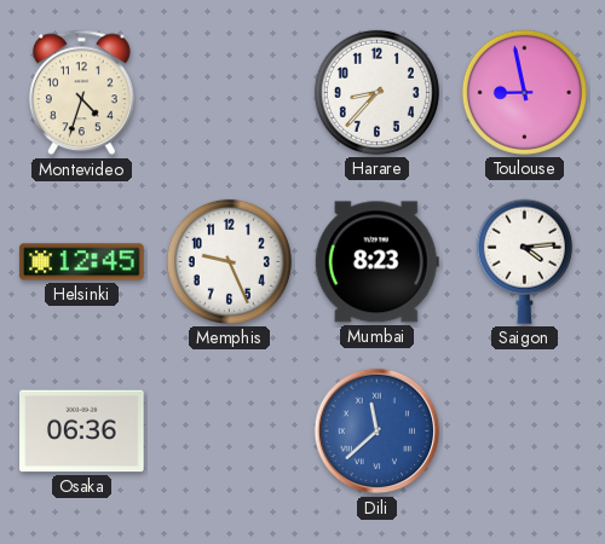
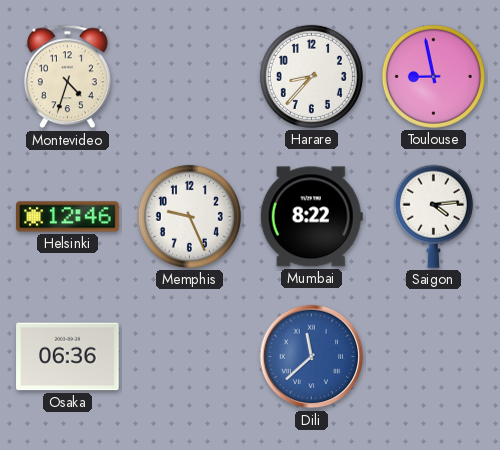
Helsinki: 12:45 -> 12:46
Mumbai: 8:23 -> 8:22
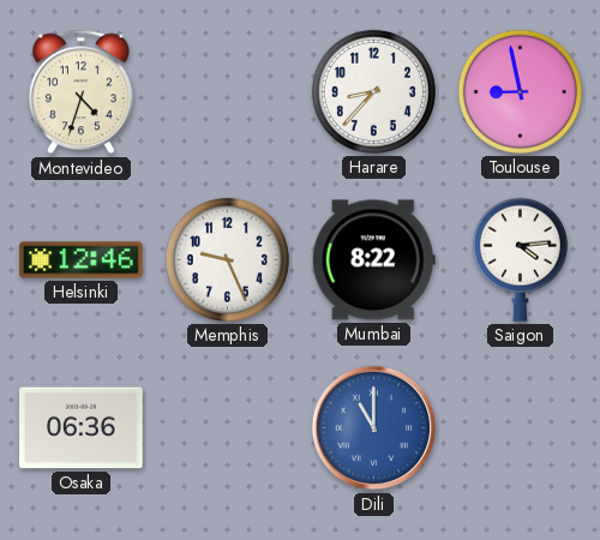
Dili: 11:38 -> 11:00
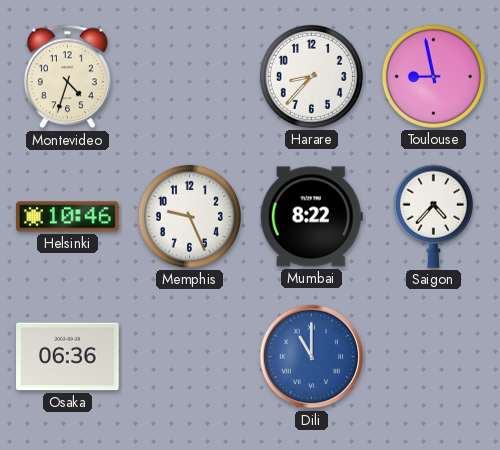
Helsinki: 12:46 -> 10:46
Saigon: 4:14 -> 4:37
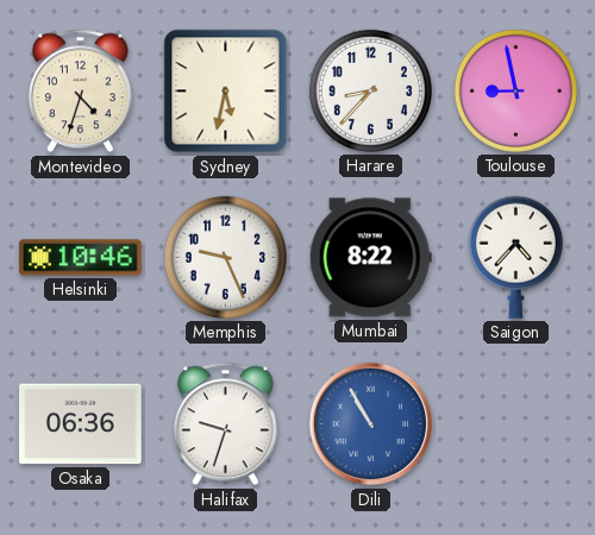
Sydney: none -> 5:32
Halifax: none -> 9:33
Dili: 11:00 -> 10:55
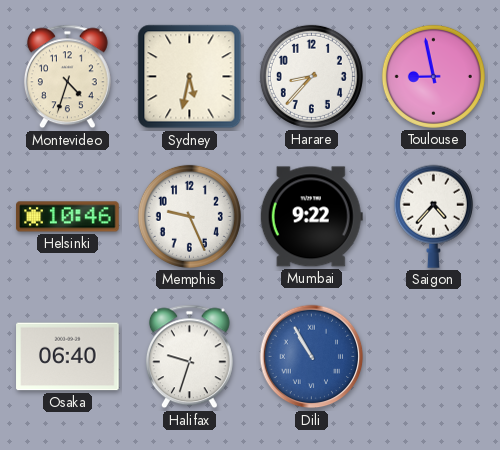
Mumbai: 8:22 -> 9:22
Osaka: 06:36 -> 06:40
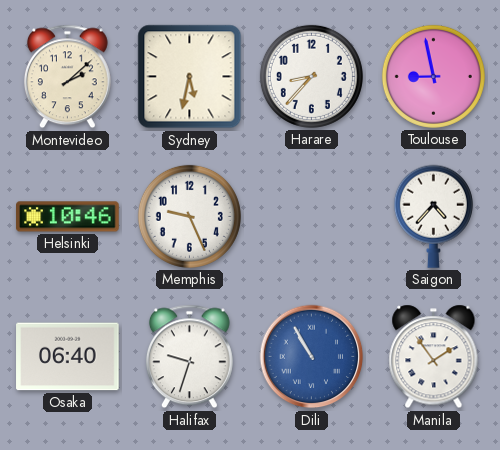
Montevideo: 4:33 -> 2:08
Mumbai: 9:22 -> none
Manila: none -> 1:54
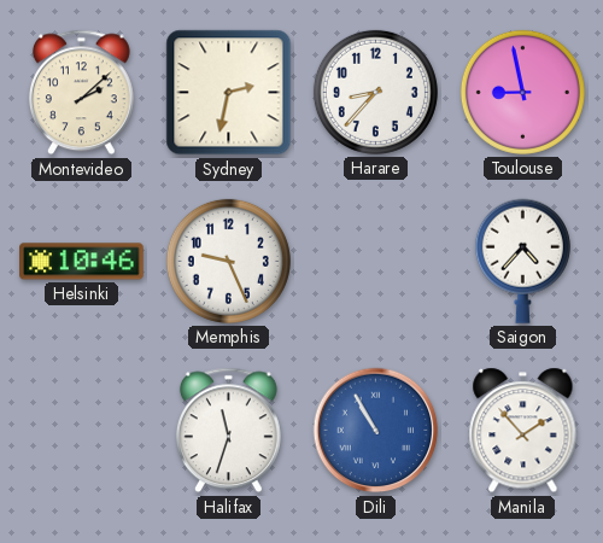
Sydney: 5:32 -> 2:32
Osaka: 06:40 -> none
Halifax: 9:33 -> 11:33
Manila: 1:54 -> 1:53
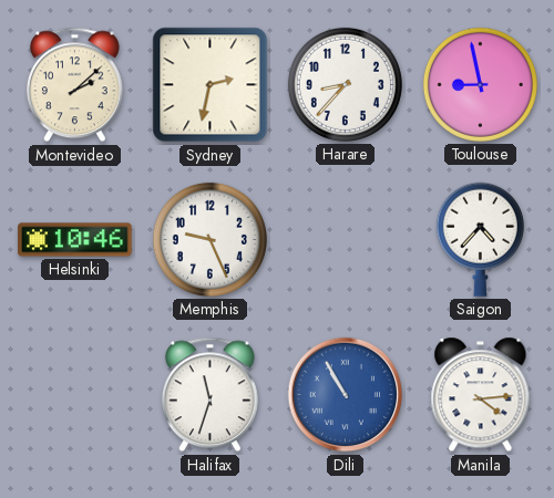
Manila: 1:53 -> 4:14
